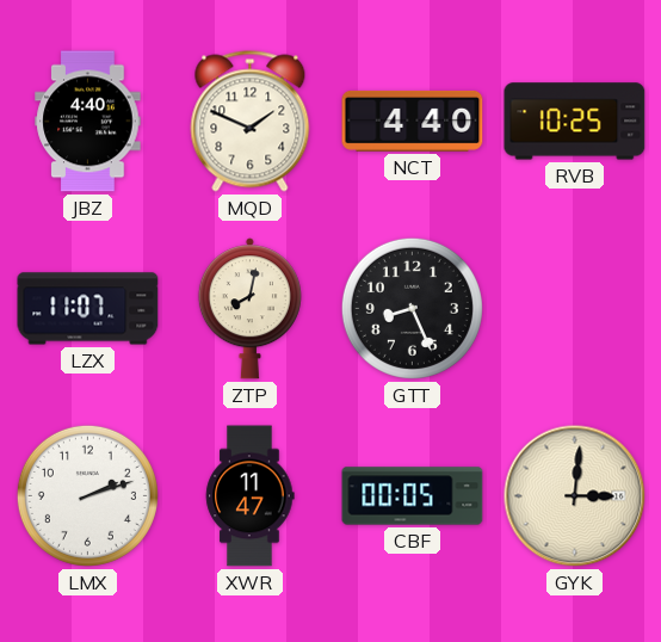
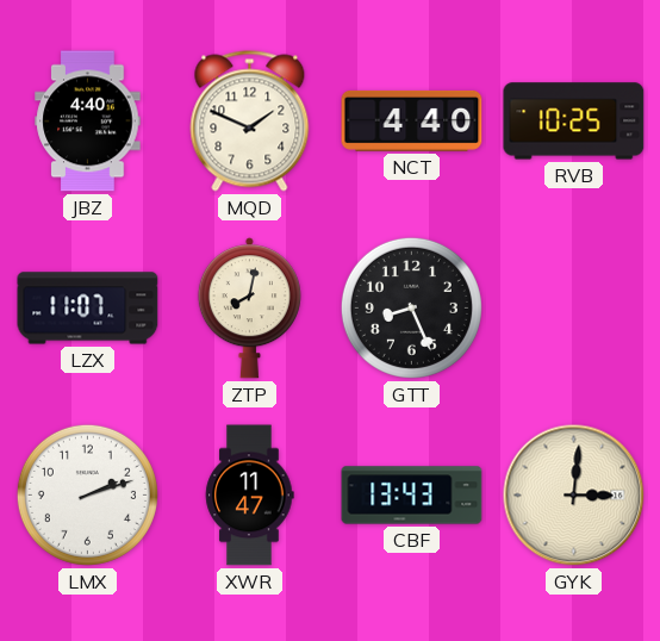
CBF: 00:05 -> 13:43
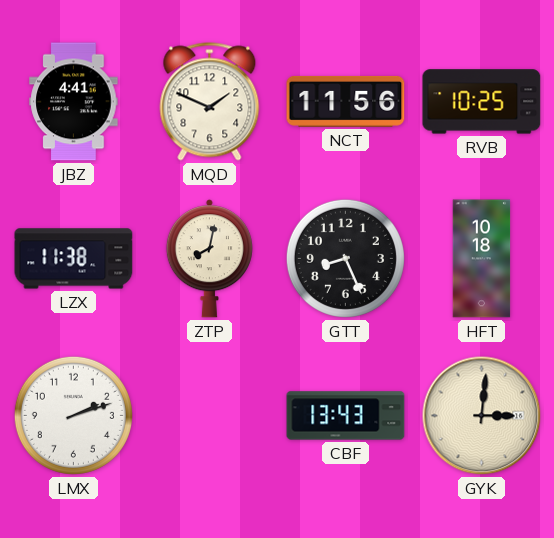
JBZ: 4:40 -> 4:41
NCT: 4:40 -> 11:56
LZX: 11:07 -> 11:38
HFT: none -> 10:18
XWR: 11:47 -> none
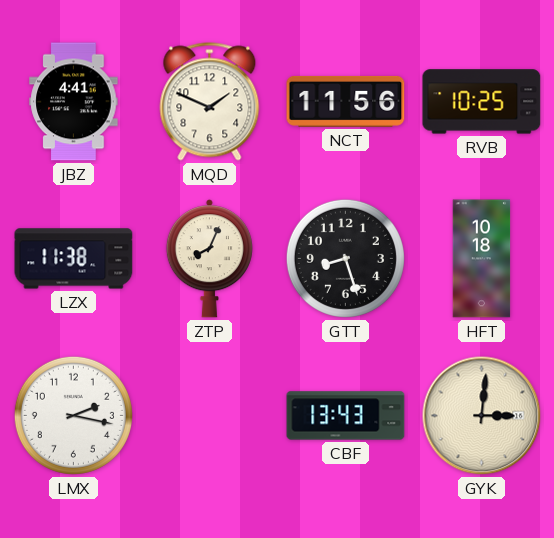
ZTP: 8:02 -> 8:04
GTT: 8:26 -> 8:27
LMX: 2:12 -> 2:17
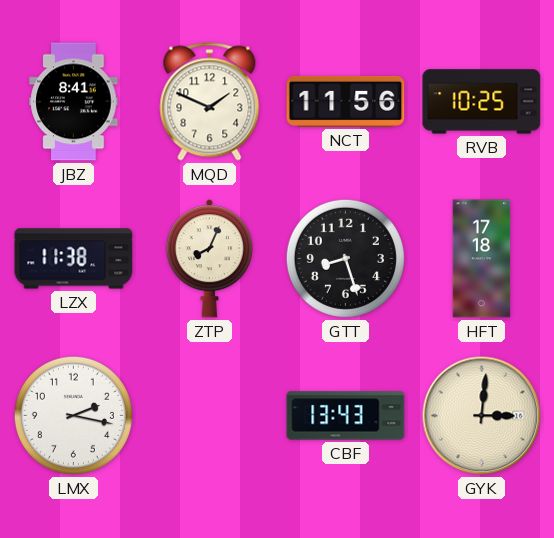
JBZ: 4:41 -> 8:41
HFT: 10:18 -> 17:18
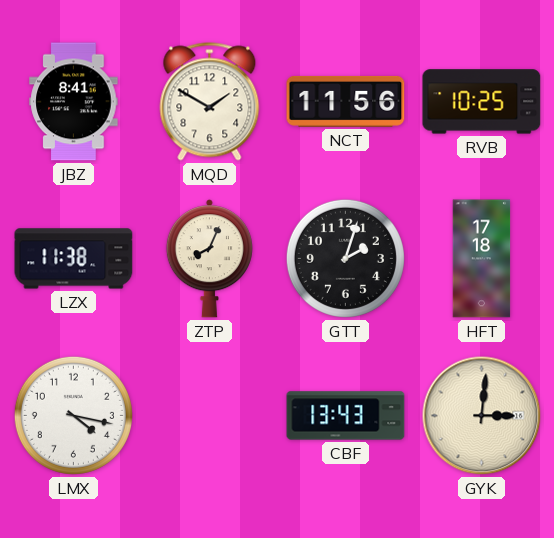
MQD: 1:49 -> 1:50
GTT: 8:27 -> 2:03
LMX: 2:17 -> 4:17
